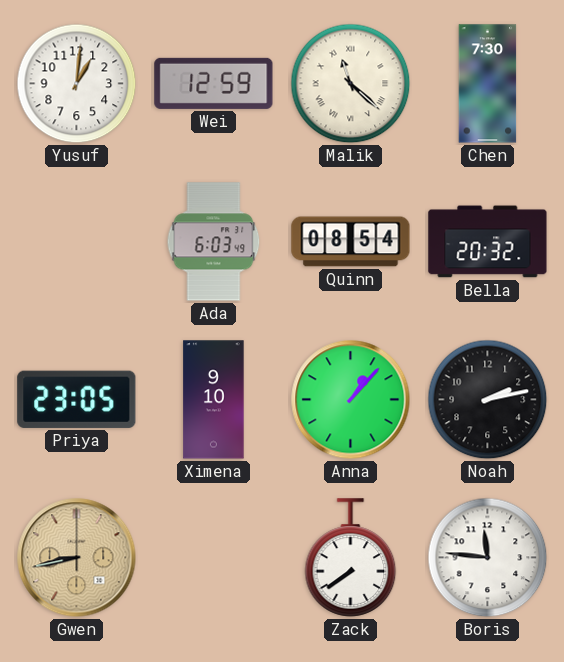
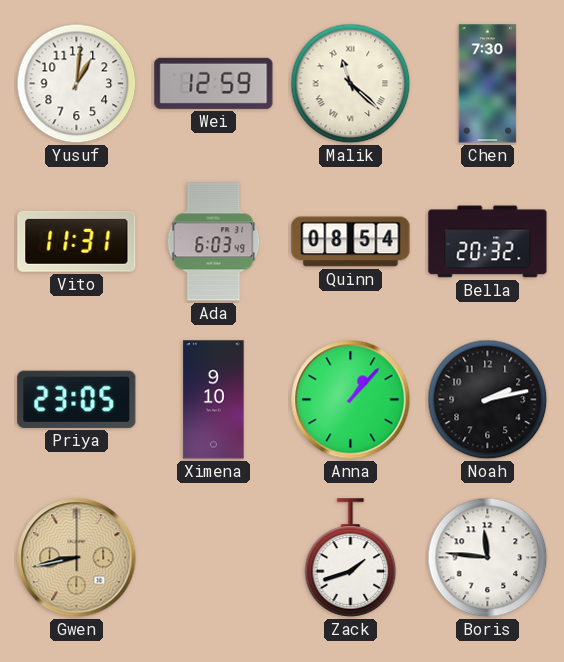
Vito: none -> 11:31
Zack: 7:39 -> 1:42
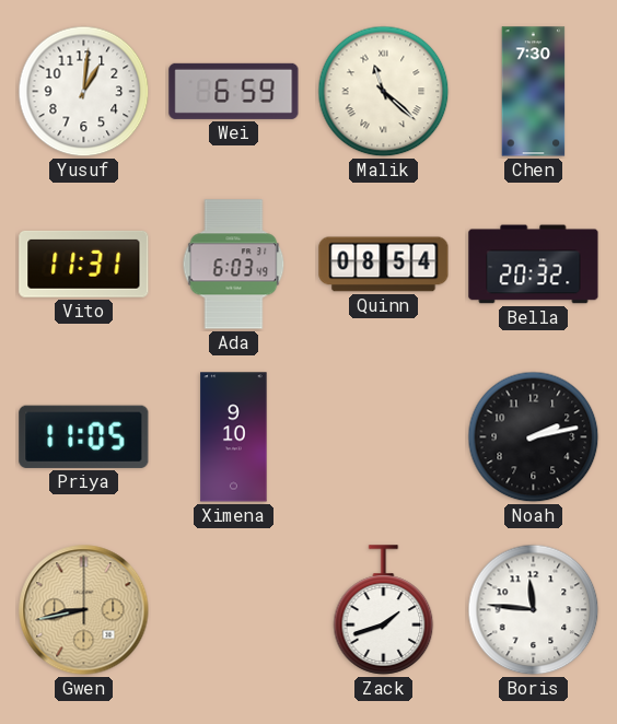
Wei: 12:59 -> 6:59
Priya: 23:05 -> 11:05
Anna: 1:07 -> none
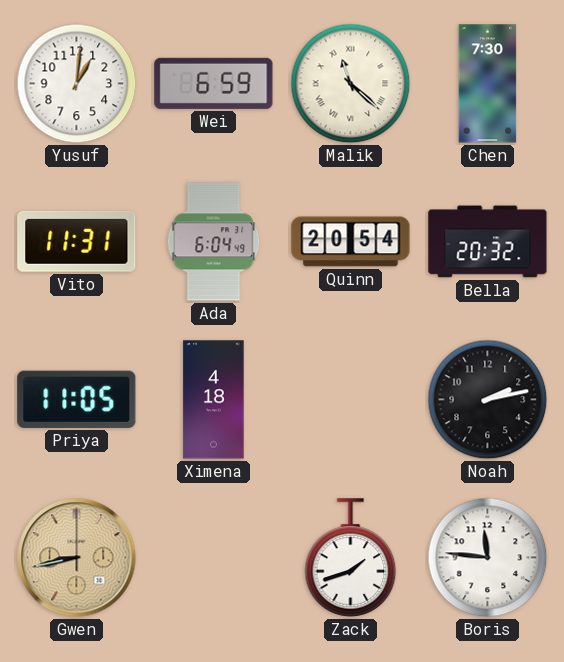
Ada: 6:03 -> 6:04
Quinn: 08:54 -> 20:54
Ximena: 9:10 -> 4:18
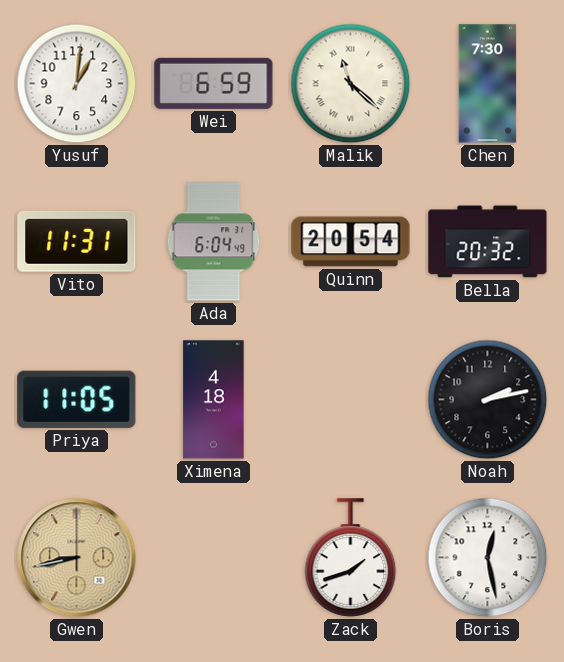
Boris: 11:46 -> 12:28
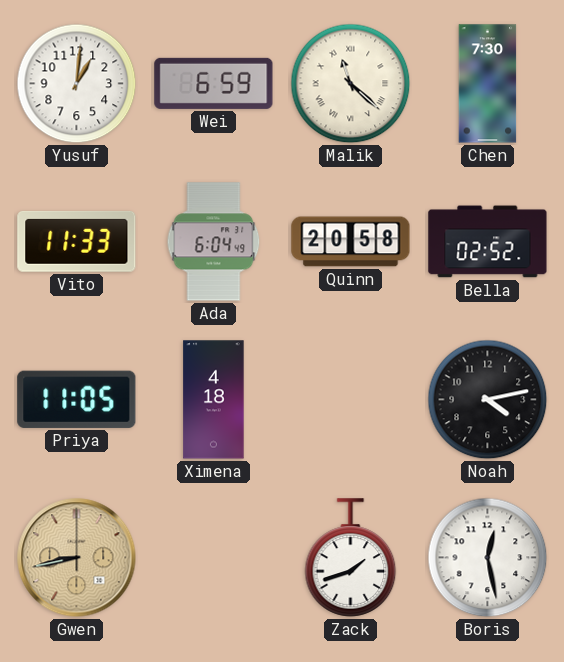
Vito: 11:31 -> 11:33
Quinn: 20:54 -> 20:58
Bella: 20:32 -> 02:52
Noah: 2:13 -> 4:13
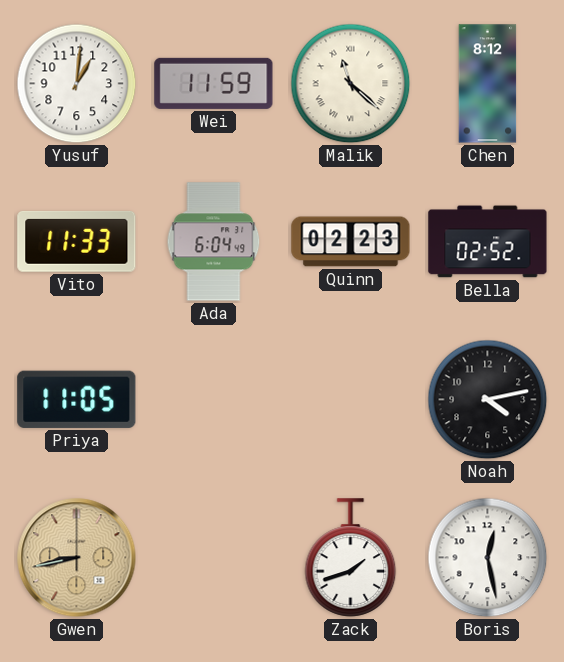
Wei: 6:59 -> 11:59
Chen: 7:30 -> 8:12
Quinn: 20:58 -> 02:23
Ximena: 4:18 -> none
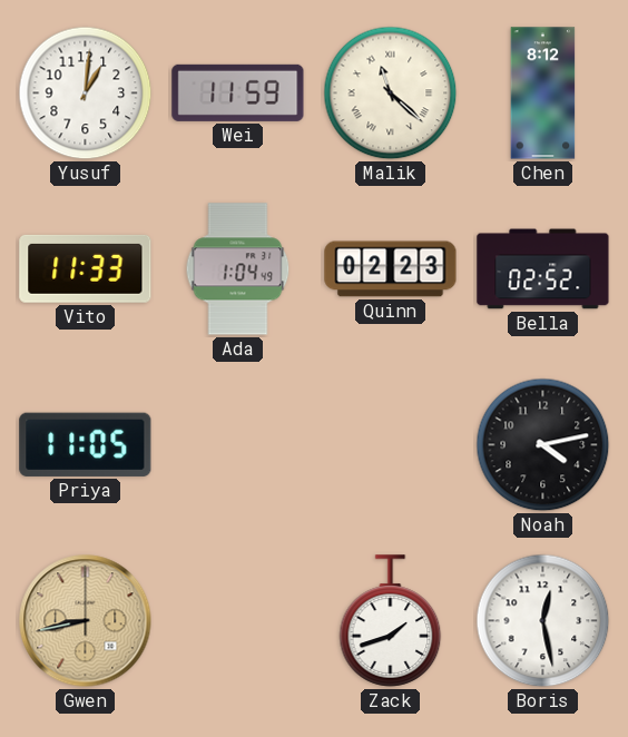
Ada: 6:04 -> 1:04
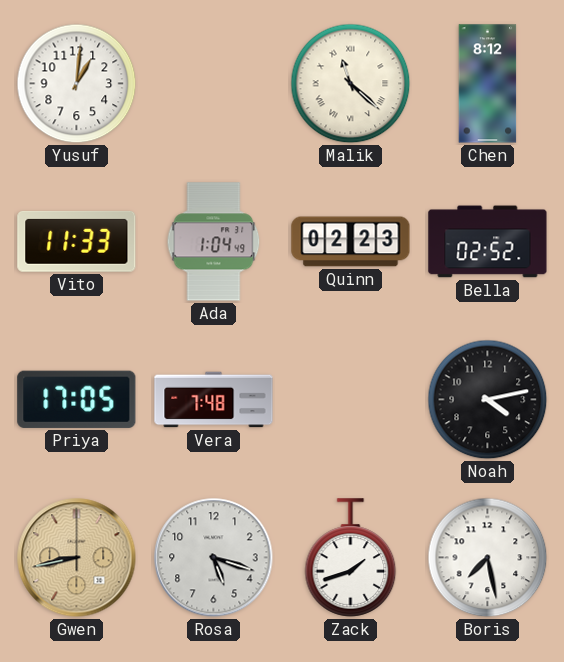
Wei: 11:59 -> none
Priya: 11:05 -> 17:05
Vera: none -> 7:48
Rosa: none -> 5:18
Boris: 12:28 -> 7:28
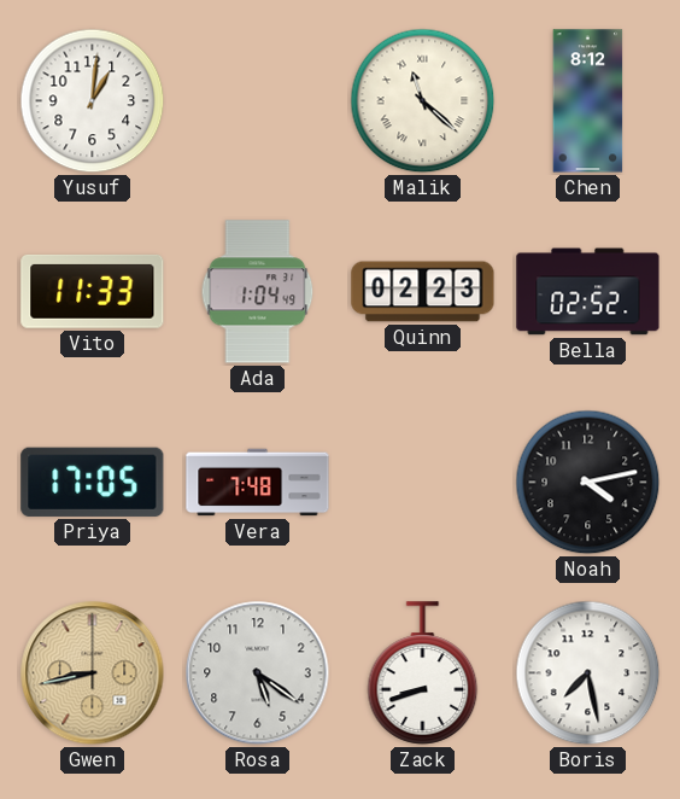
Rosa: 5:18 -> 5:21
Zack: 1:42 -> 8:42
